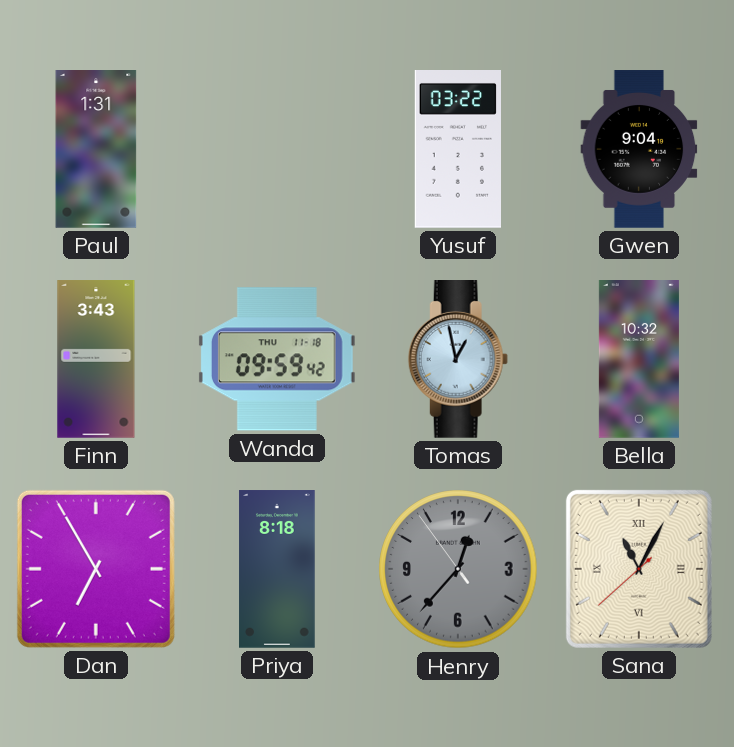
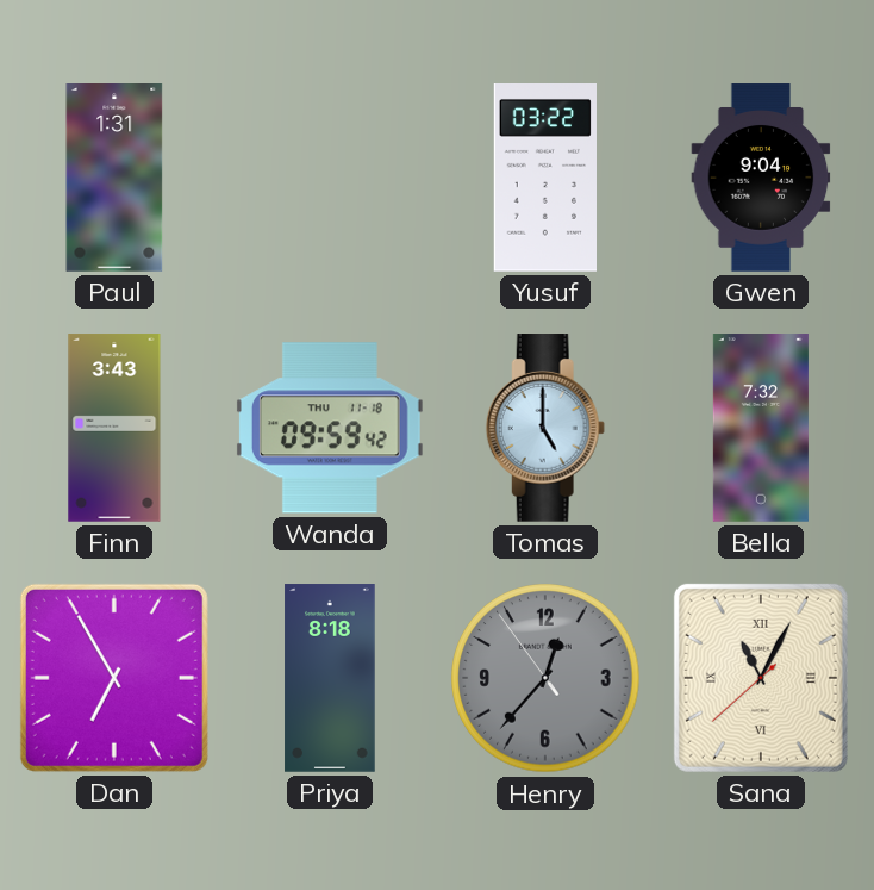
Tomas: 12:58 -> 5:00
Bella: 10:32 -> 7:32
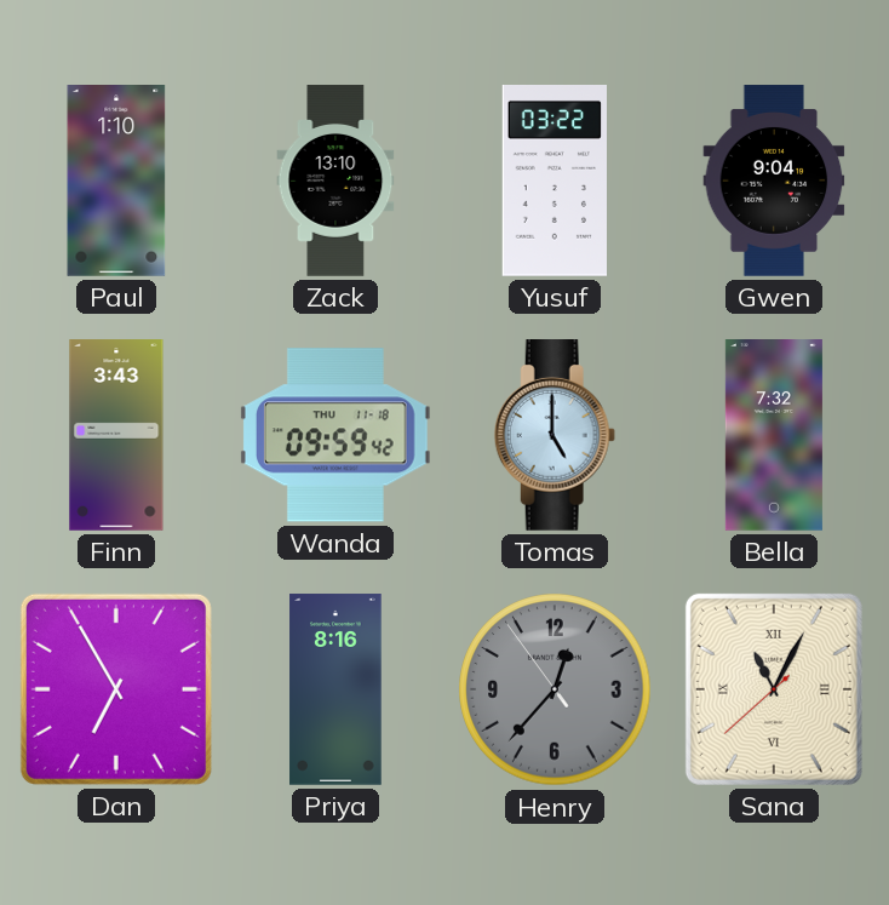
Paul: 1:31 -> 1:10
Zack: none -> 13:10
Priya: 8:18 -> 8:16
